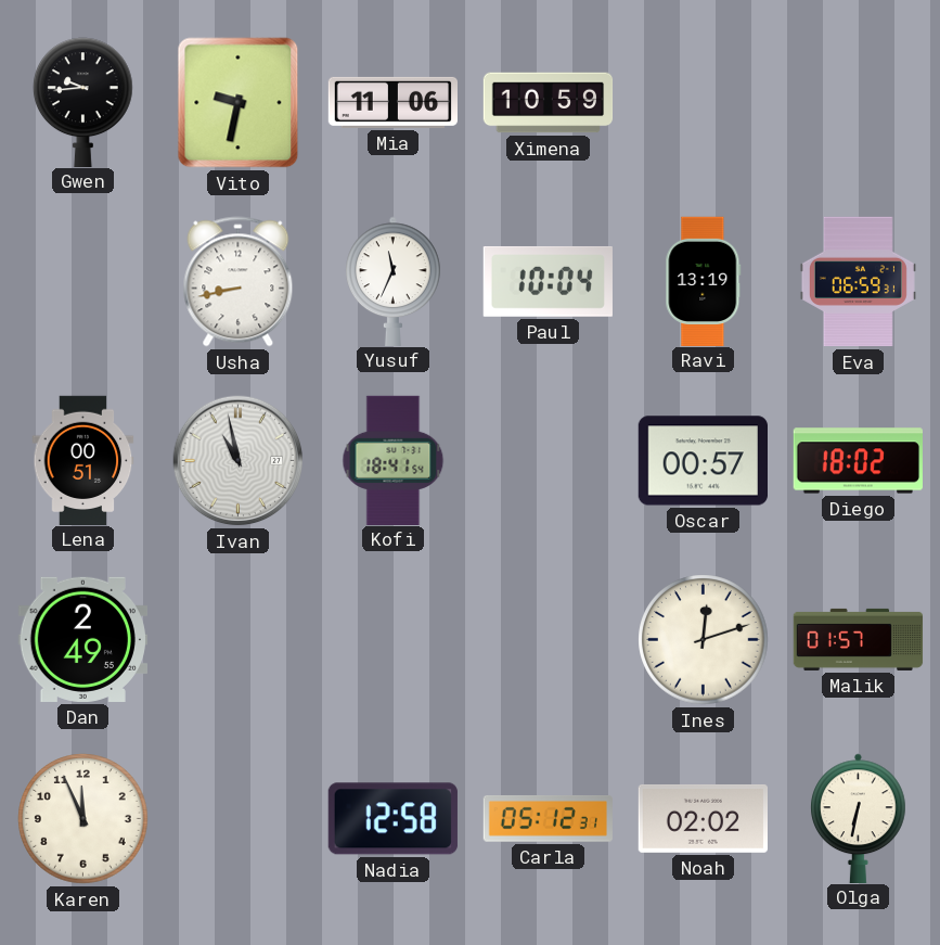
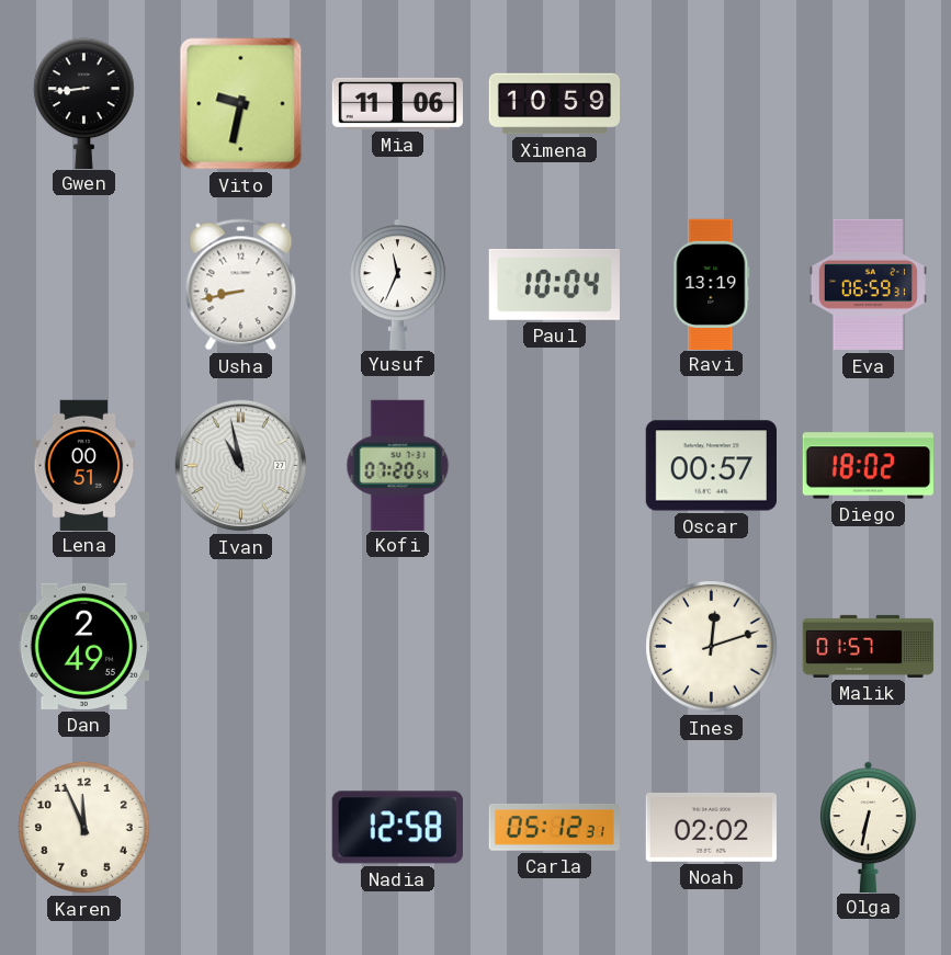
Gwen: 9:44 -> 8:44
Kofi: 18:41 -> 07:20
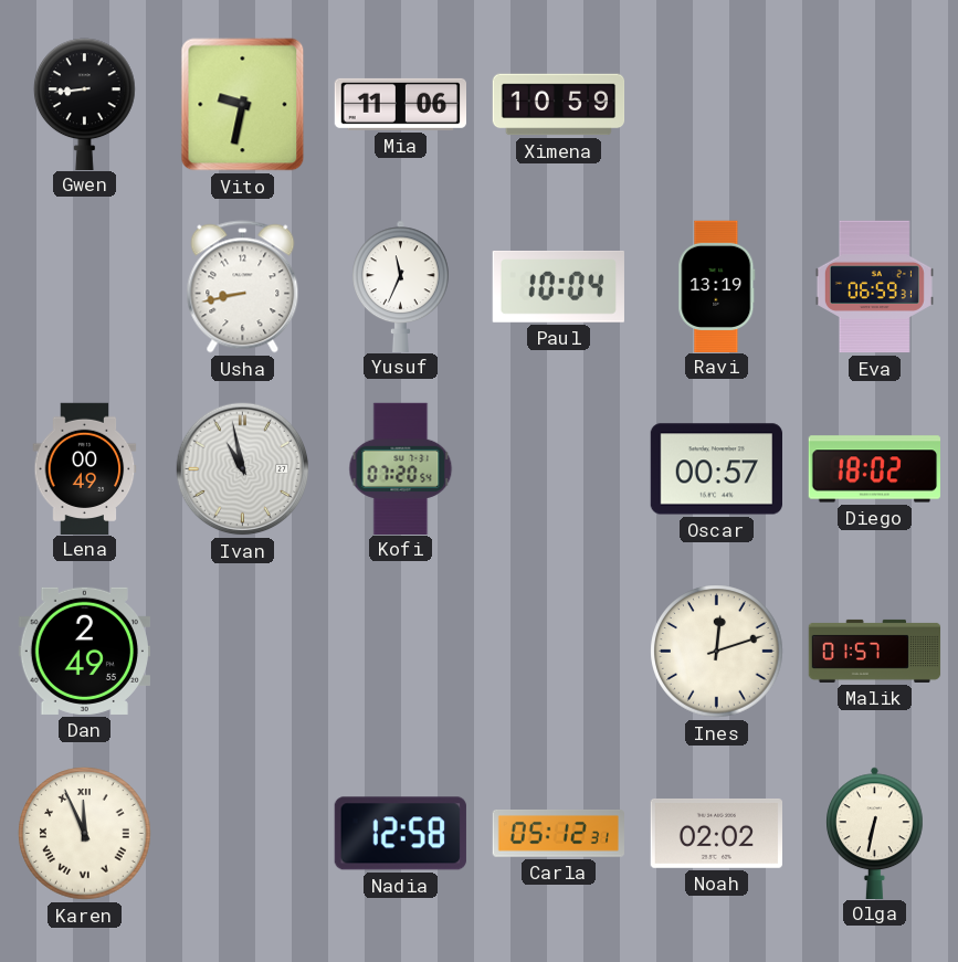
Lena: 00:51 -> 00:49
Karen numerals: Arabic -> Roman
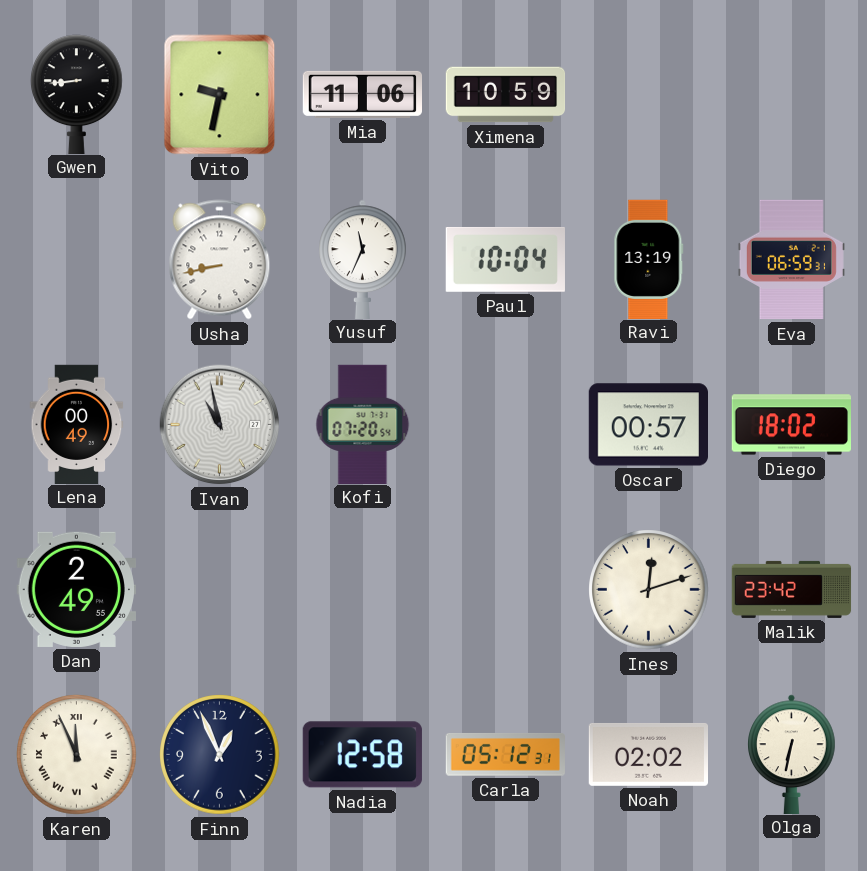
Malik: 01:57 -> 23:42
Finn: none -> 12:56
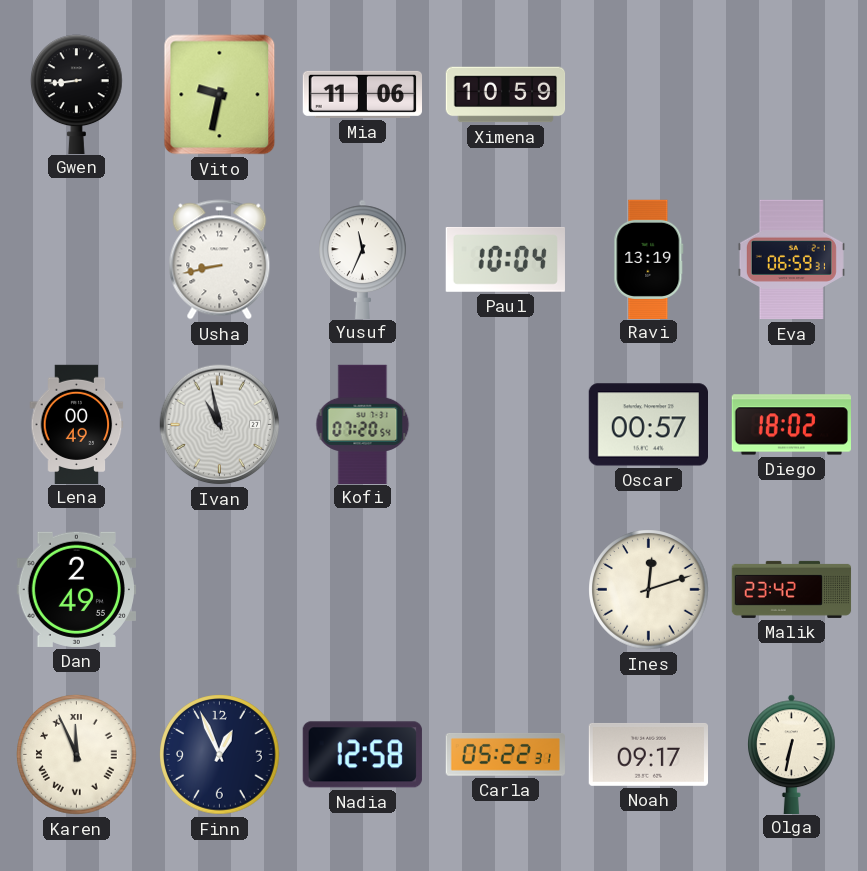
Carla: 05:12 -> 05:22
Noah: 02:02 -> 09:17
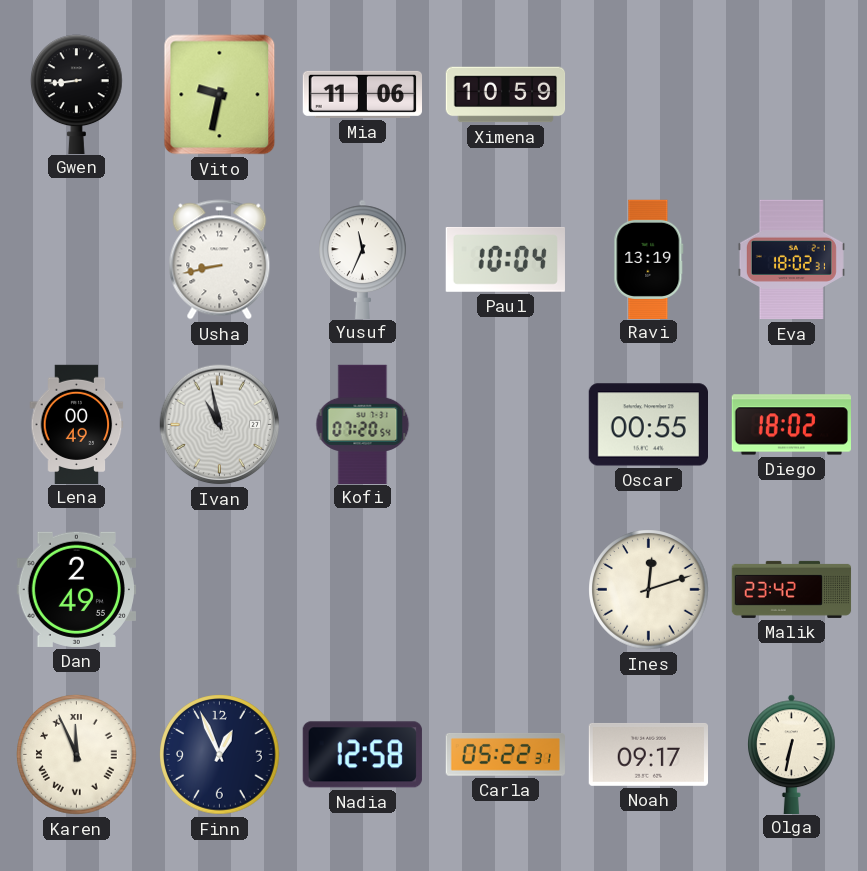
Eva: 06:59 -> 18:02
Oscar: 00:57 -> 00:55
